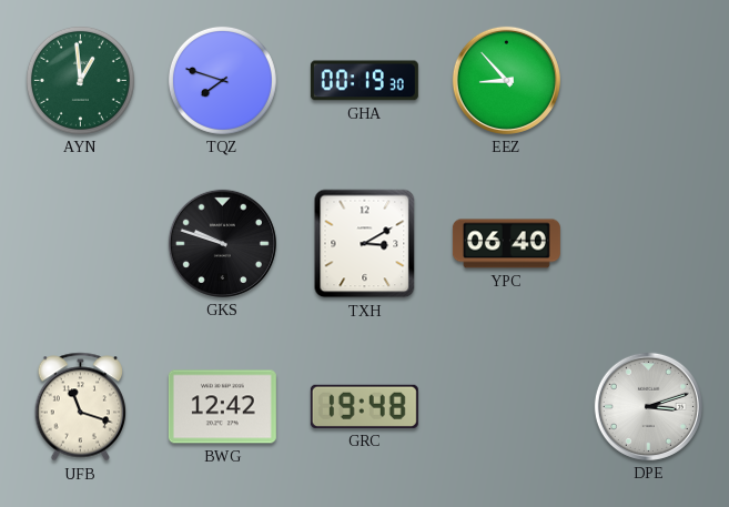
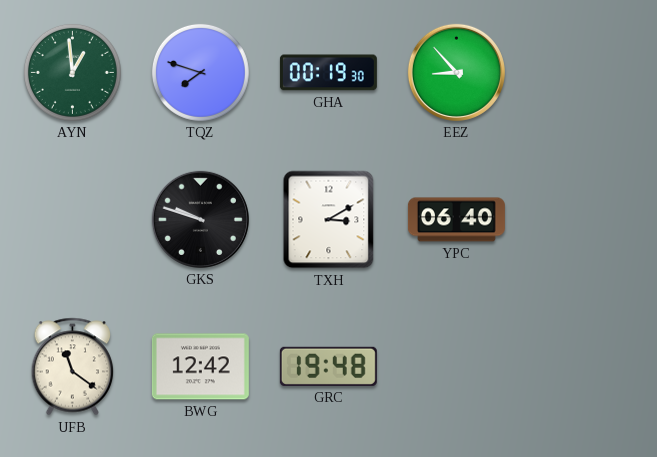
UFB: 11:18 -> 11:21
DPE: 3:12 -> none
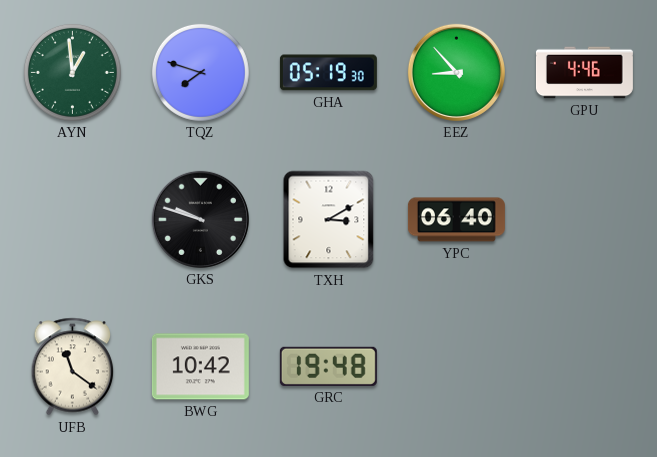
GHA: 00:19 -> 05:19
GPU: none -> 4:46
BWG: 12:42 -> 10:42
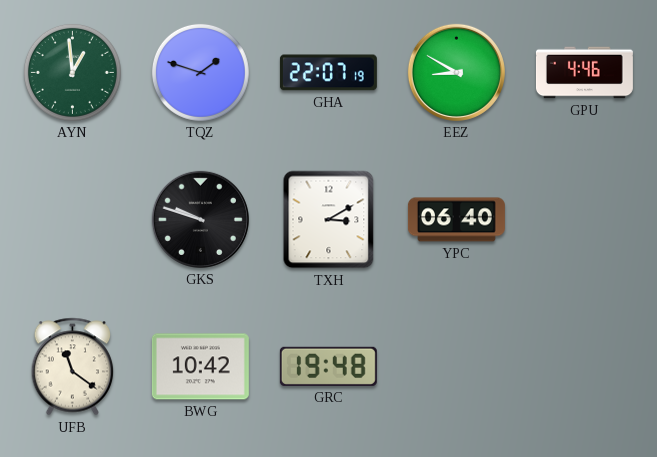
TQZ: 7:48 -> 1:48
GHA: 05:19 -> 22:07
EEZ: 8:53 -> 8:50
